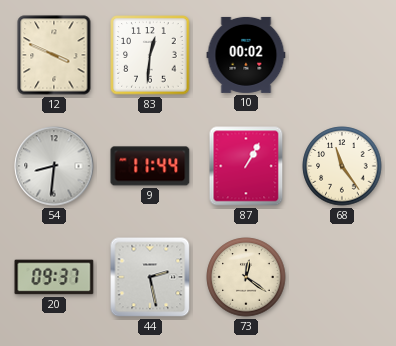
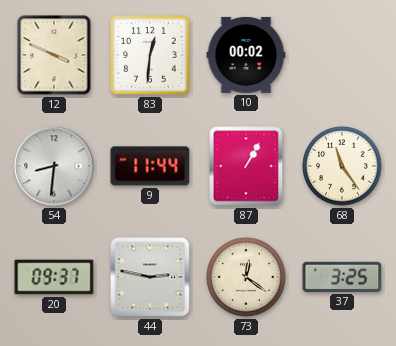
44: 2:28 -> 2:47
37: none -> 3:25
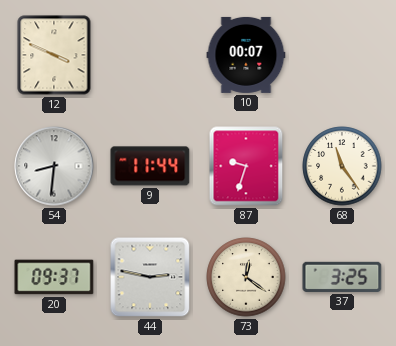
83: 12:31 -> none
10: 00:02 -> 00:07
87: 1:05 -> 9:33
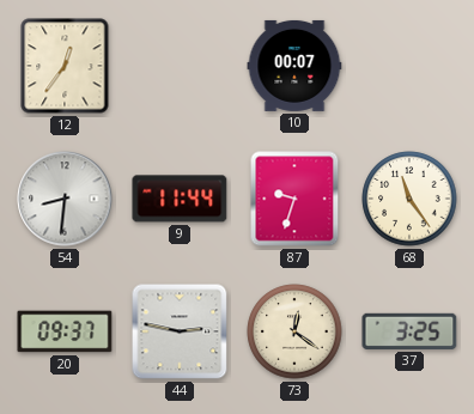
12: 3:49 -> 12:36
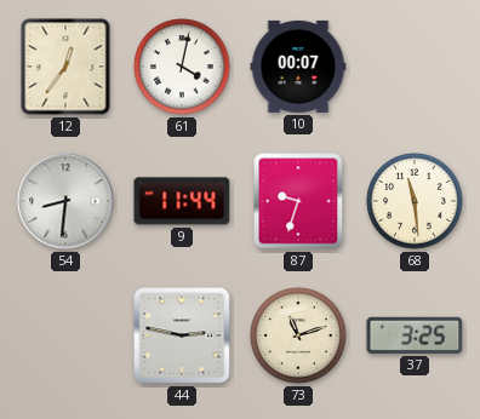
61: none -> 4:02
68: 11:24 -> 11:29
20: 09:37 -> none
73: 12:21 -> 11:12
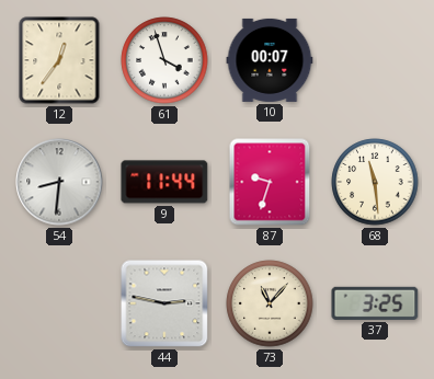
61: 4:02 -> 3:57
73: 11:12 -> 11:07
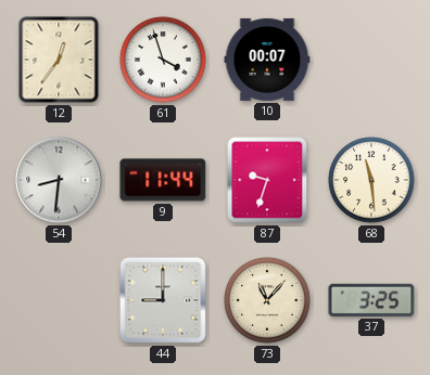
44: 2:47 -> 9:00
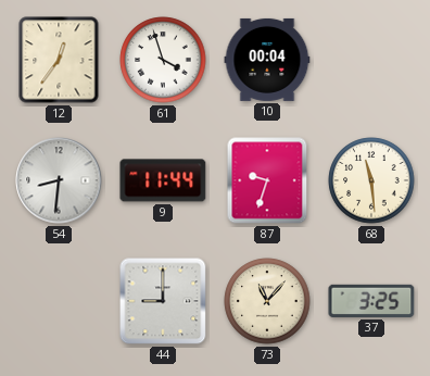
10: 00:07 -> 00:04
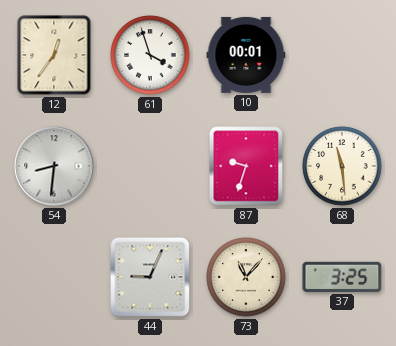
10: 00:04 -> 00:01
9: 11:44 -> none
44: 9:00 -> 9:04
